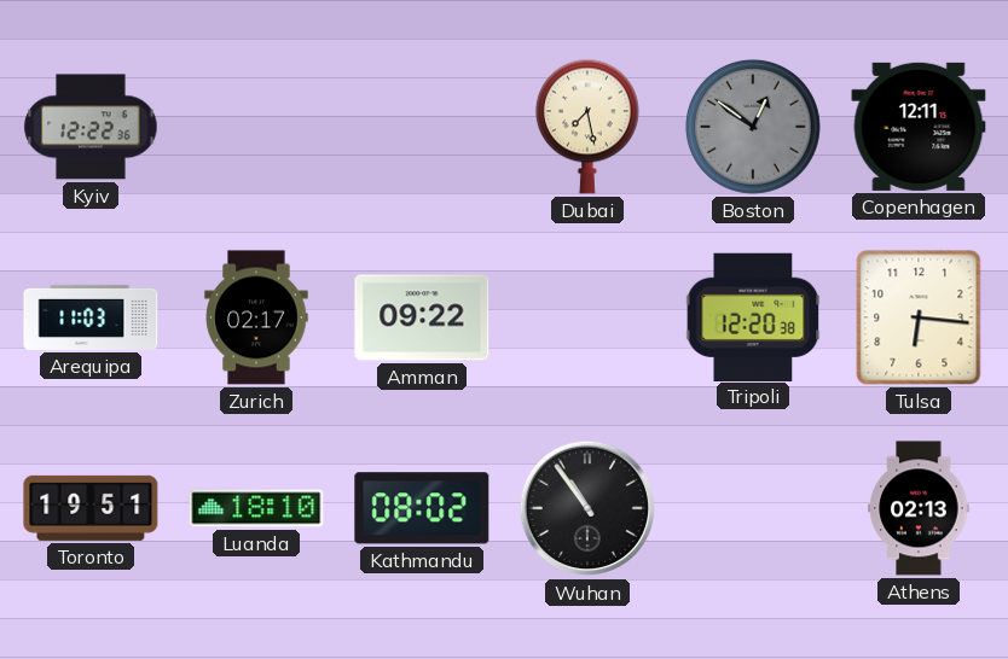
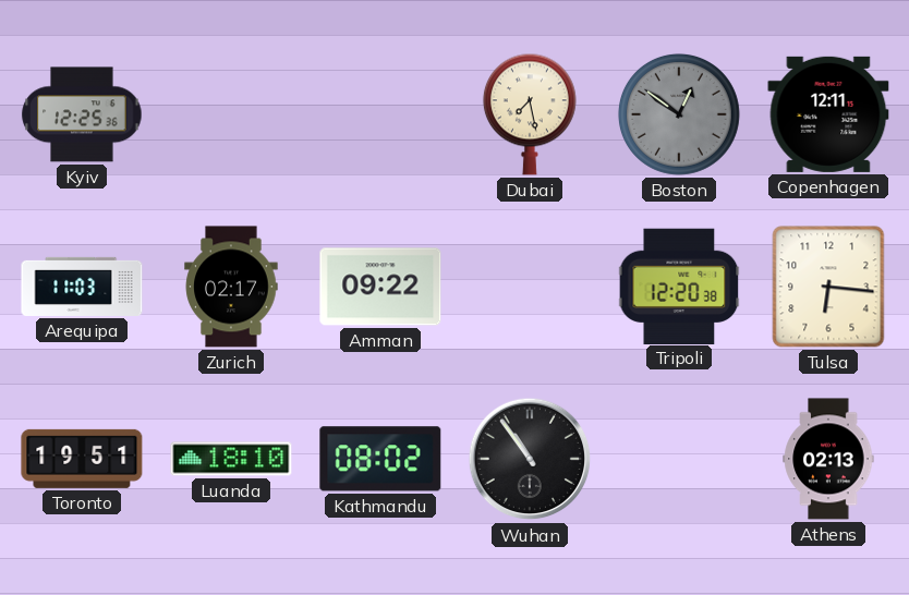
Kyiv: 12:22 -> 12:25
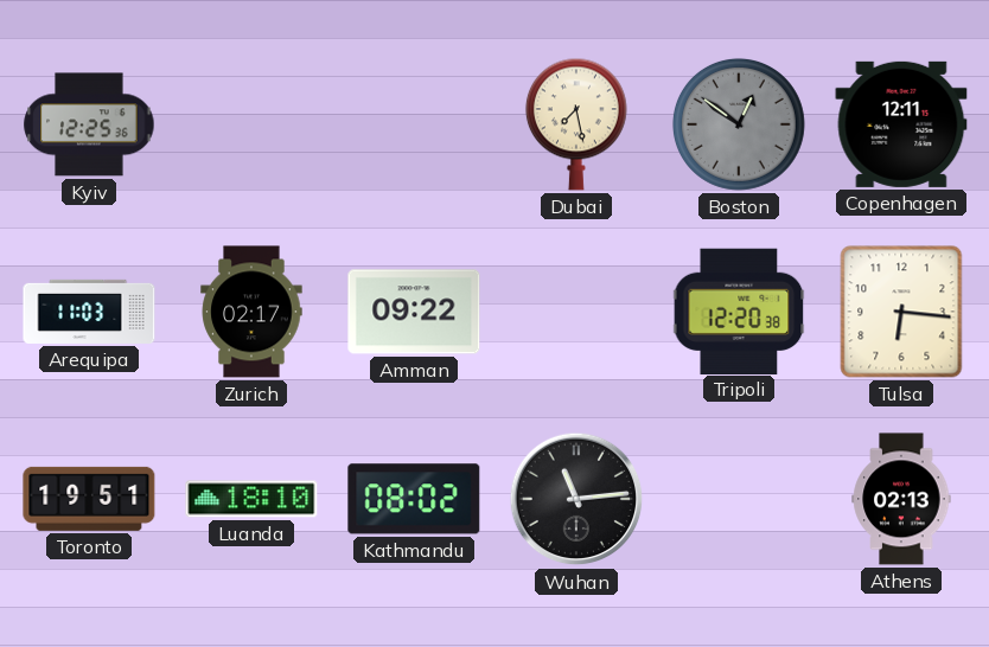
Wuhan: 10:54 -> 11:14
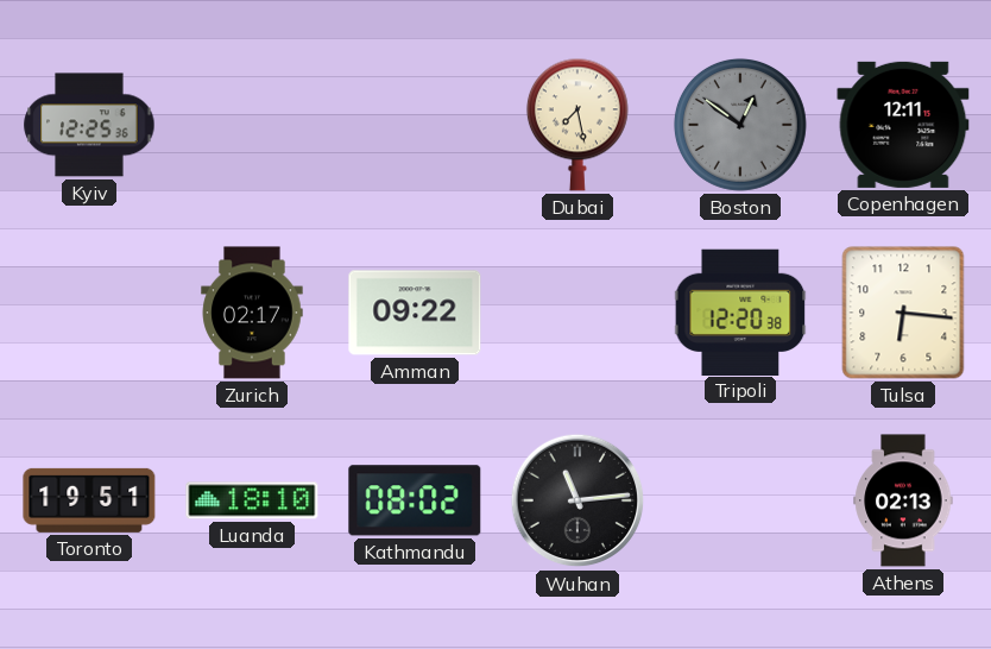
Arequipa: 11:03 -> none
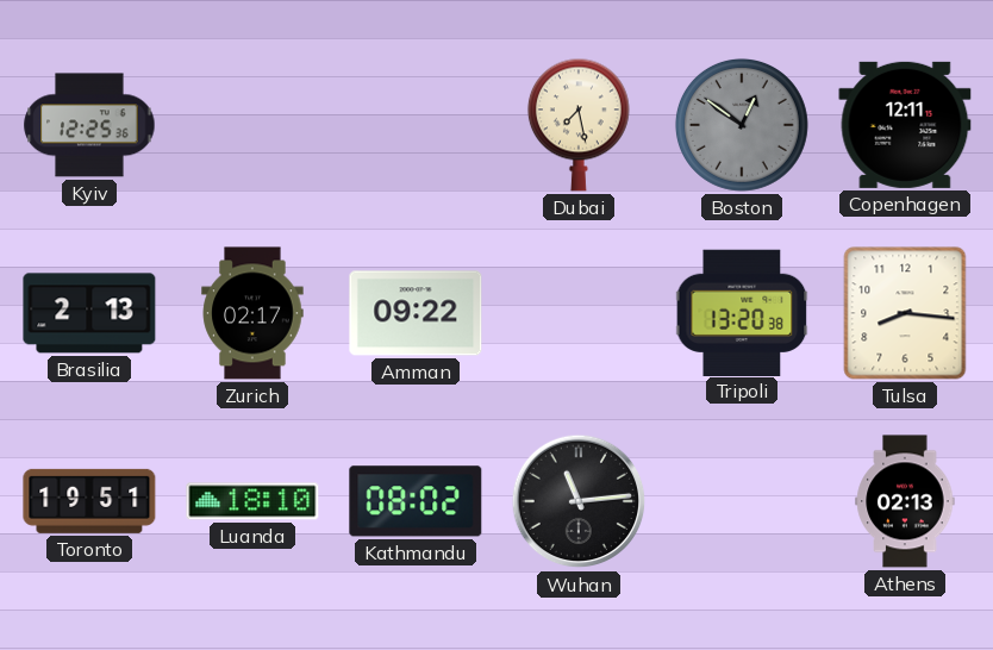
Brasilia: none -> 2:13
Tripoli: 12:20 -> 13:20
Tulsa: 6:16 -> 8:16
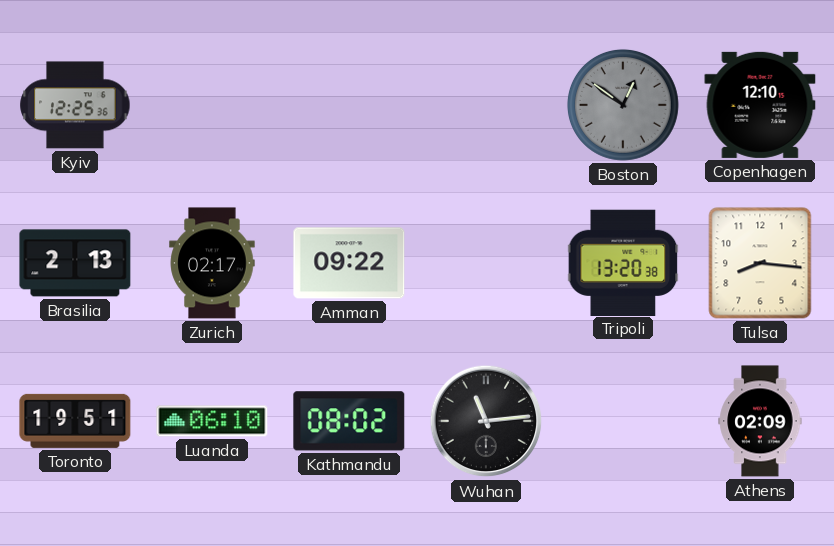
Dubai: 7:28 -> none
Copenhagen: 12:11 -> 12:10
Luanda: 18:10 -> 06:10
Athens: 02:13 -> 02:09
